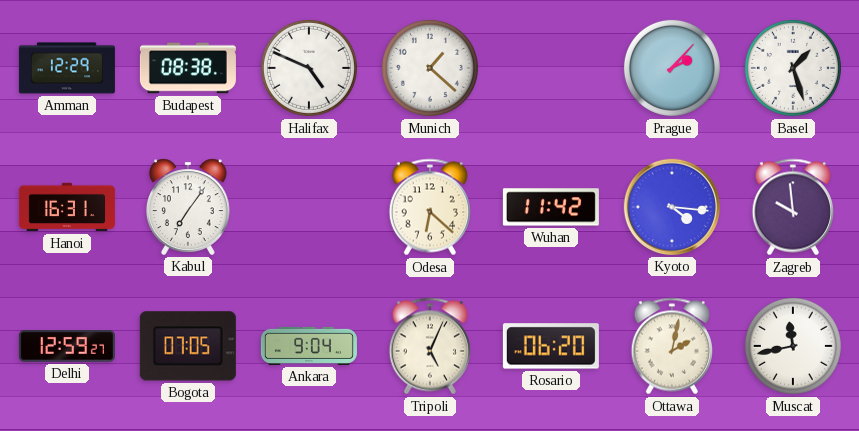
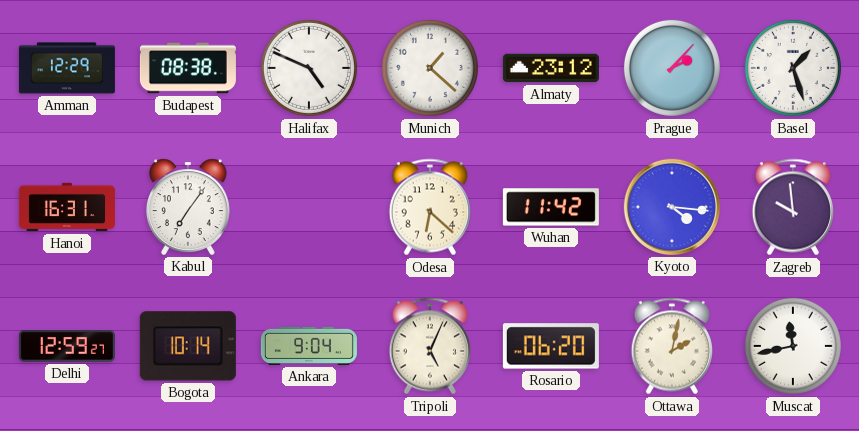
Almaty: none -> 23:12
Bogota: 07:05 -> 10:14
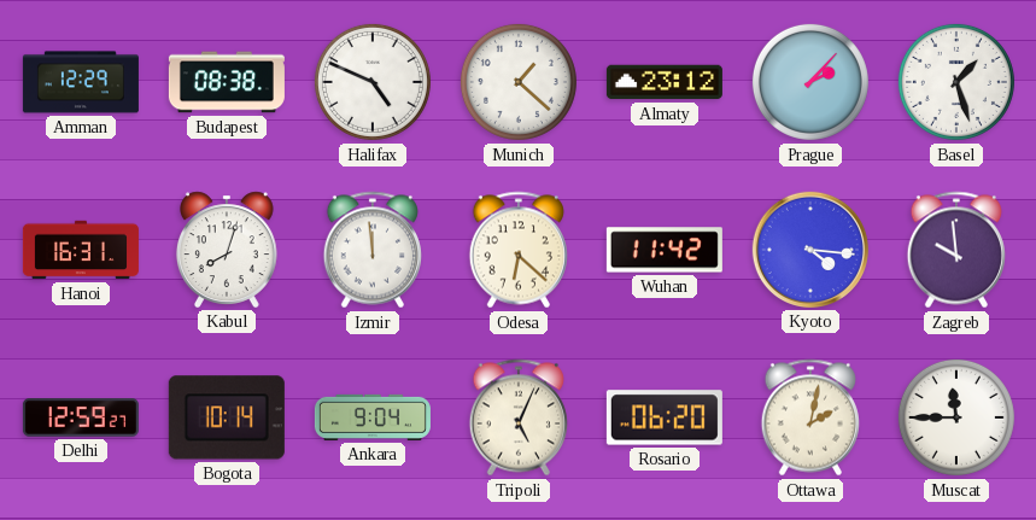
Kabul: 7:06 -> 8:03
Izmir: none -> 11:59
Muscat: 11:43 -> 11:45
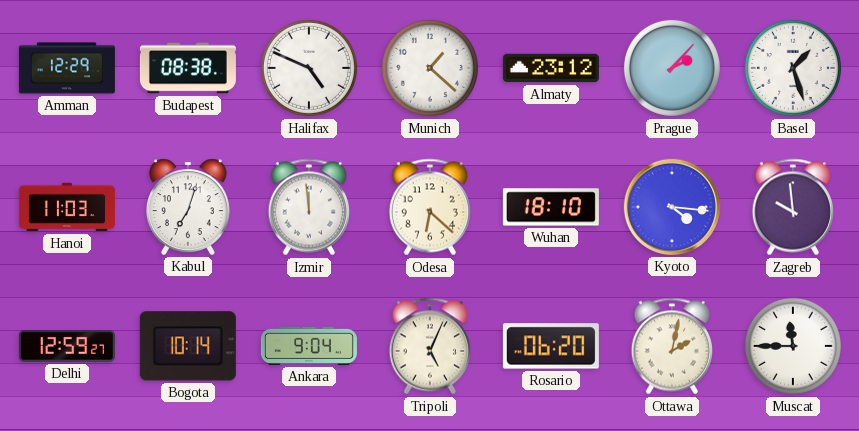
Hanoi: 16:31 -> 11:03
Kabul: 8:03 -> 7:03
Wuhan: 11:42 -> 18:10
